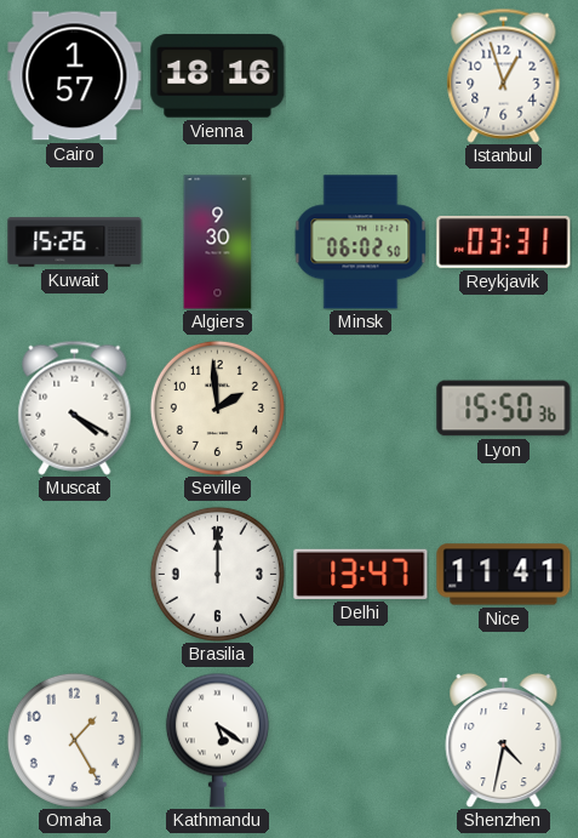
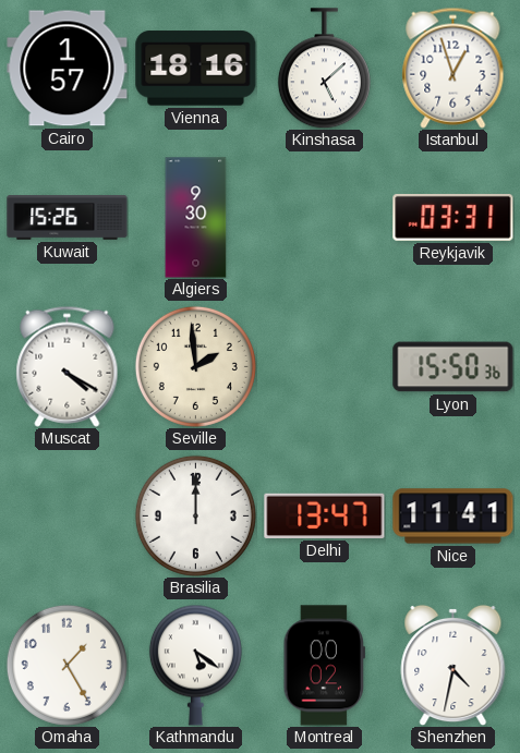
Kinshasa: none -> 5:08
Minsk: 06:02 -> none
Montreal: none -> 00:02
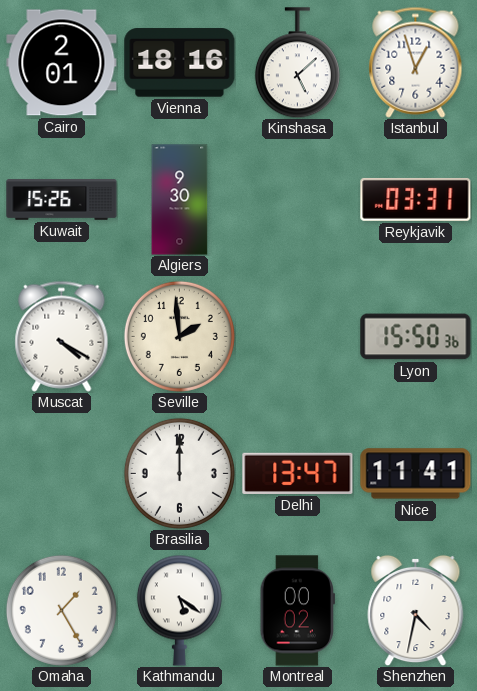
Cairo: 1:57 -> 2:01
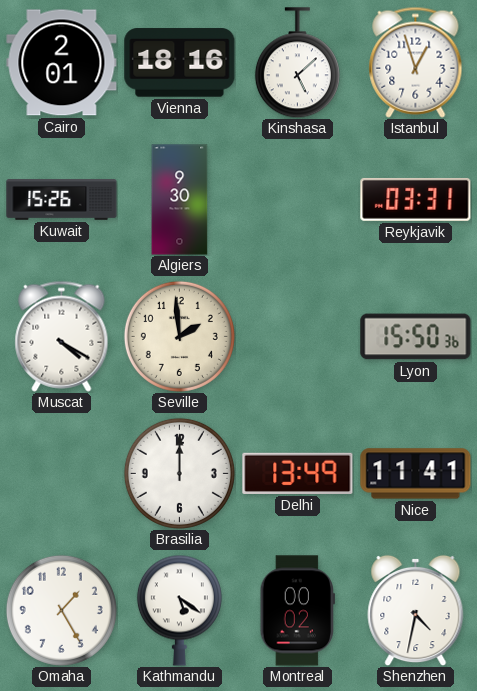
Delhi: 13:47 -> 13:49
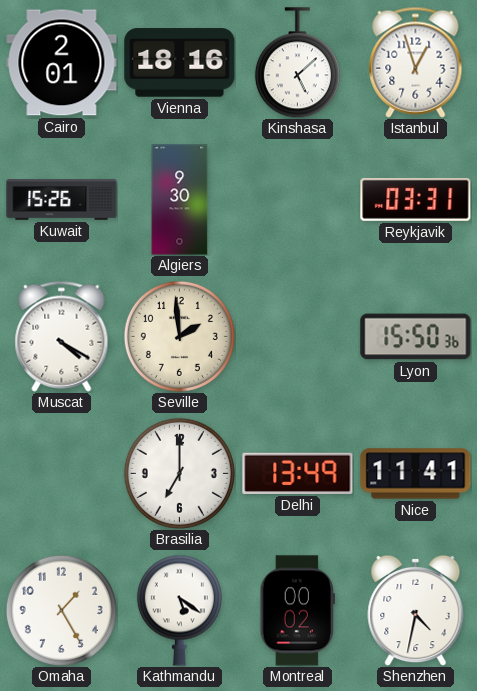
Brasilia: 12:00 -> 7:00
